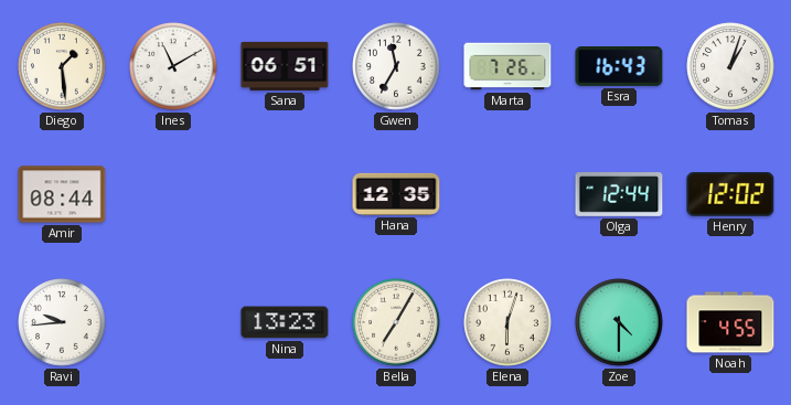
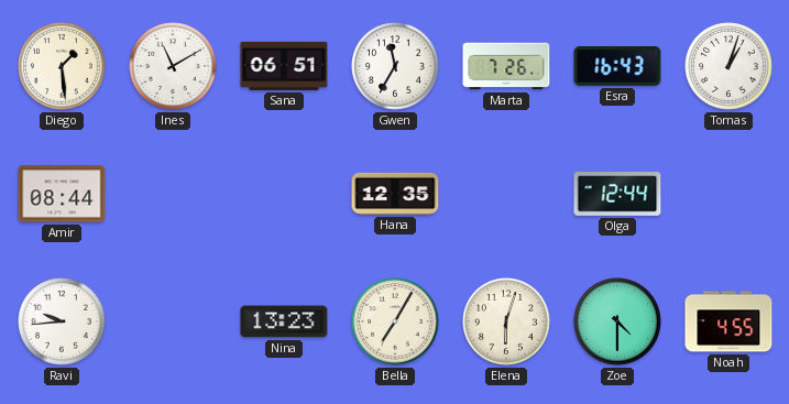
Henry: 12:02 -> none
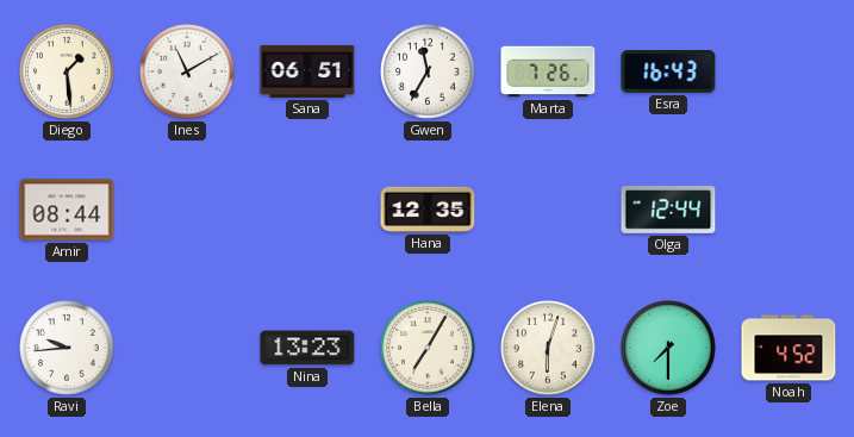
Tomas: 1:03 -> none
Zoe: 4:30 -> 7:30
Noah: 4:55 -> 4:52
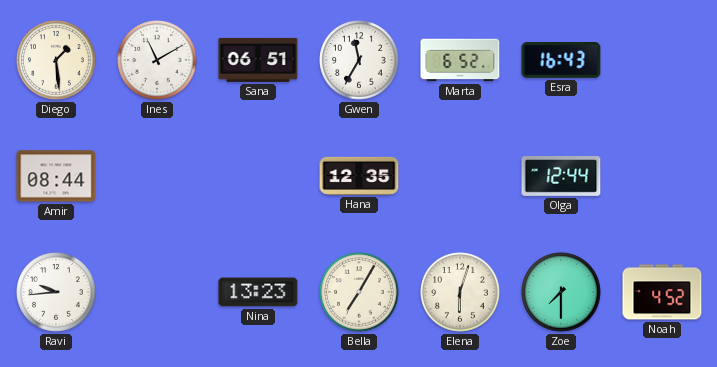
Marta: 7:26 -> 6:52
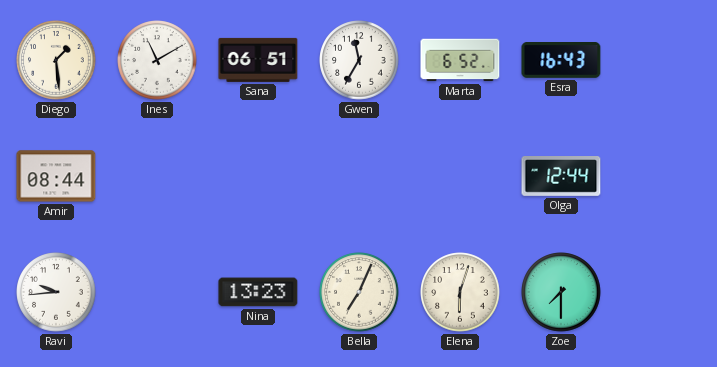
Hana: 12:35 -> none
Bella: 7:05 -> 7:04
Noah: 4:52 -> none
